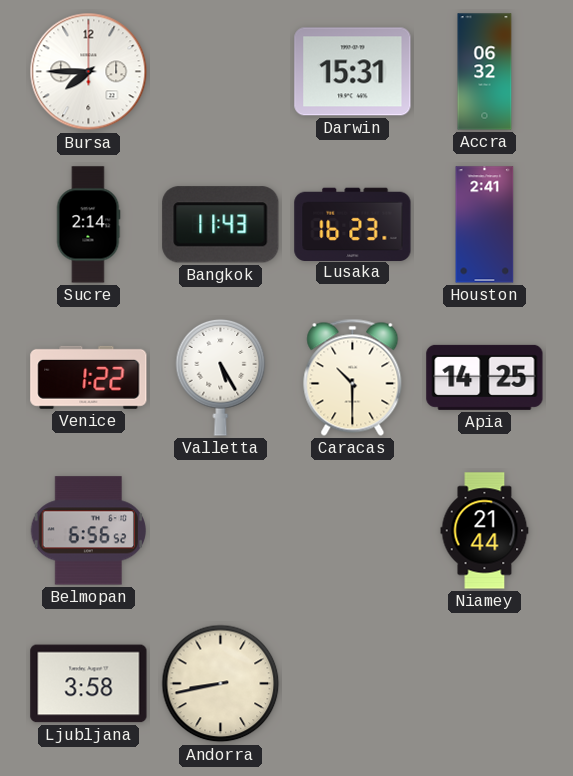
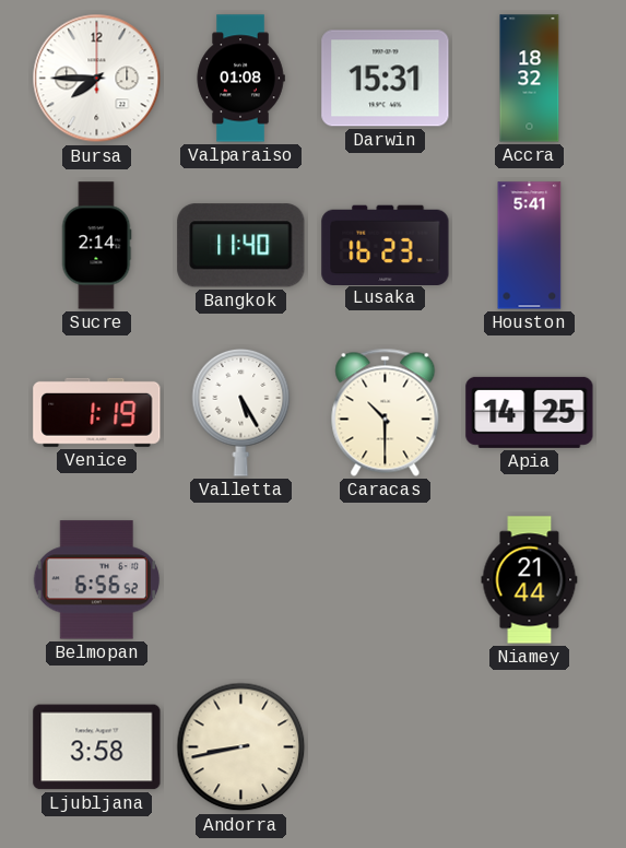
Valparaiso: none -> 01:08
Accra: 06:32 -> 18:32
Bangkok: 11:43 -> 11:40
Houston: 2:41 -> 5:41
Venice: 1:22 -> 1:19
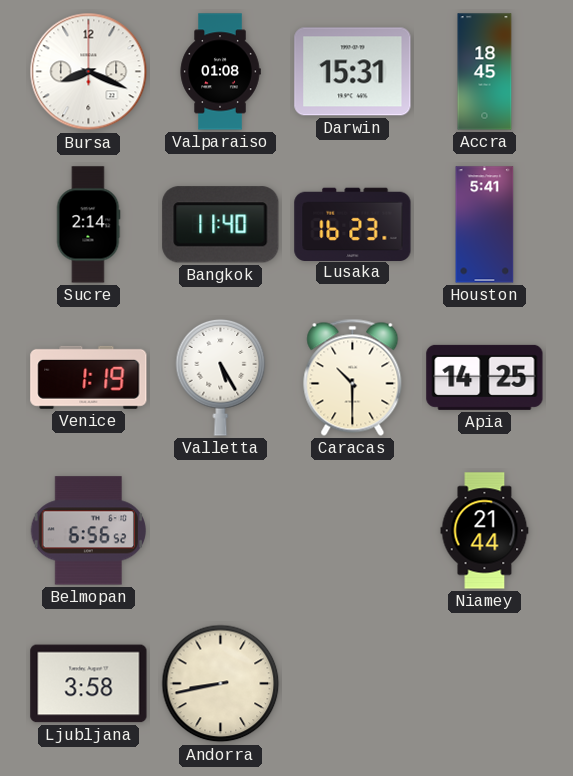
Bursa: 7:45 -> 8:19
Accra: 18:32 -> 18:45
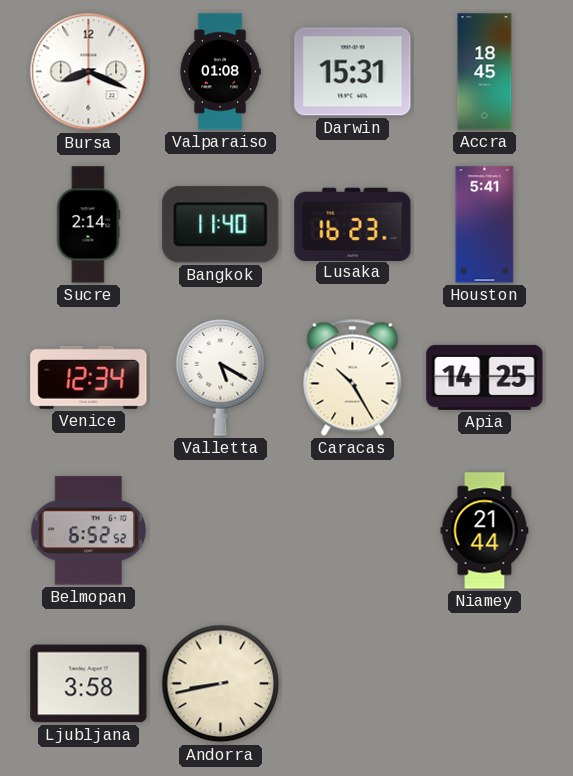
Venice: 1:19 -> 12:34
Valletta: 5:25 -> 5:20
Caracas: 10:30 -> 10:25
Belmopan: 6:56 -> 6:52
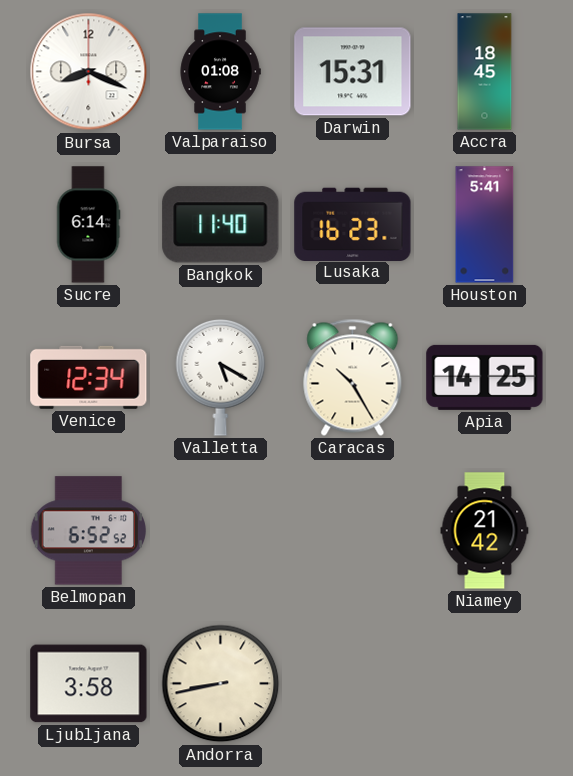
Sucre: 2:14 -> 6:14
Niamey: 21:44 -> 21:42
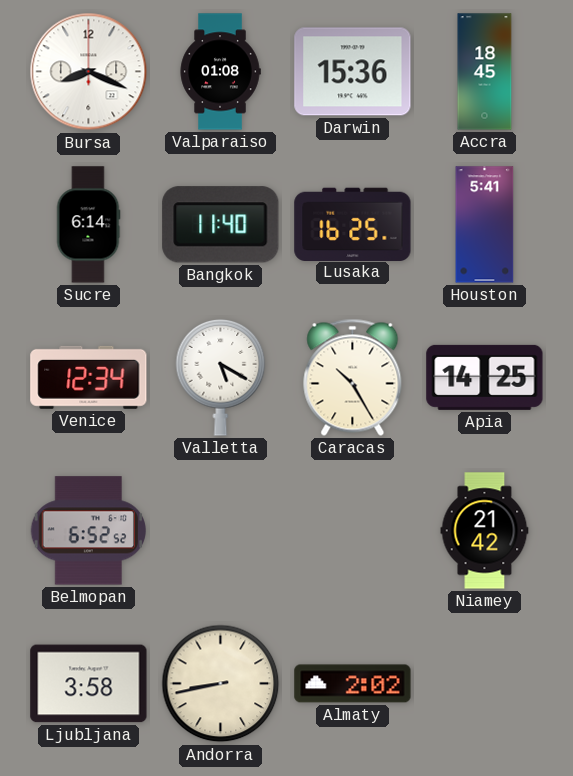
Darwin: 15:31 -> 15:36
Lusaka: 16:23 -> 16:25
Almaty: none -> 2:02
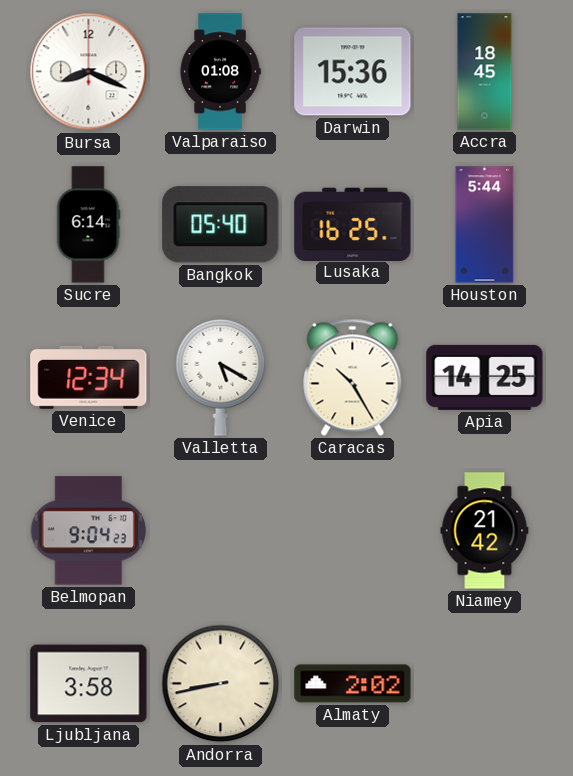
Bangkok: 11:40 -> 05:40
Houston: 5:41 -> 5:44
Belmopan: 6:52 -> 9:04
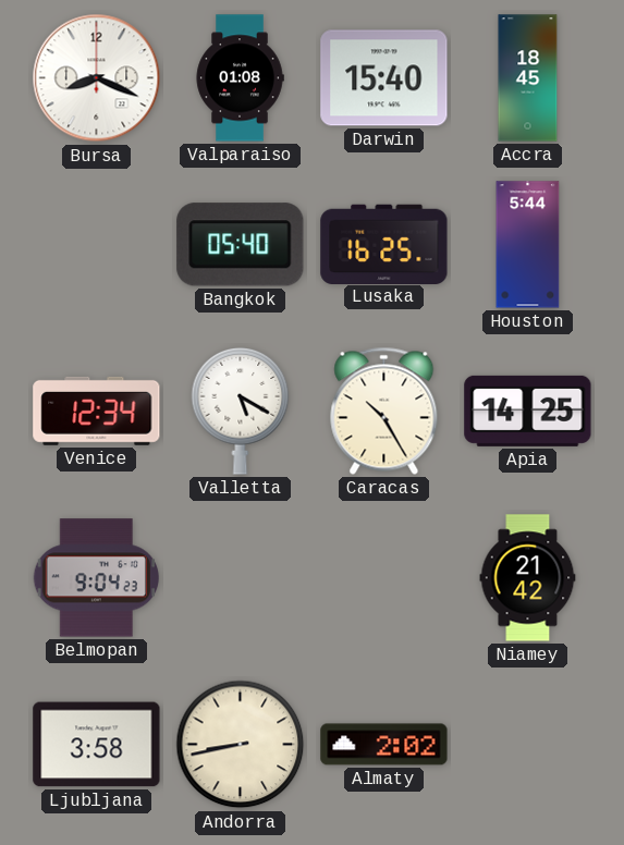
Darwin: 15:36 -> 15:40
Sucre: 6:14 -> none
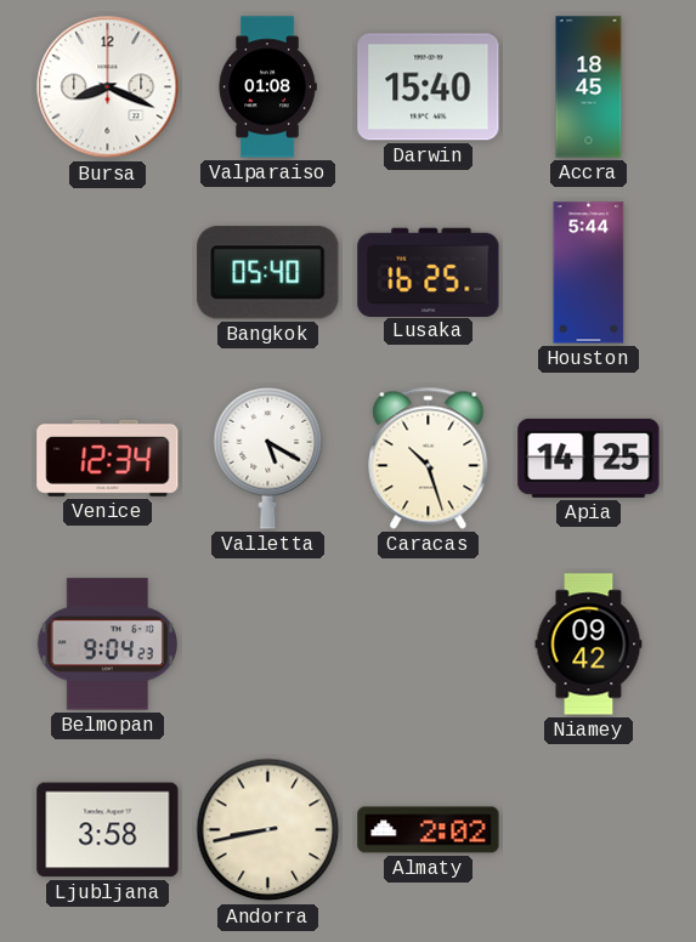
Caracas: 10:25 -> 10:27
Niamey: 21:42 -> 09:42
